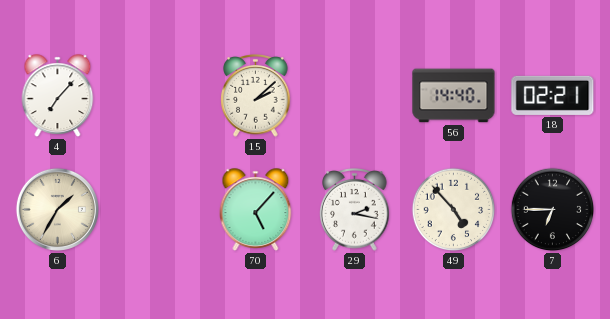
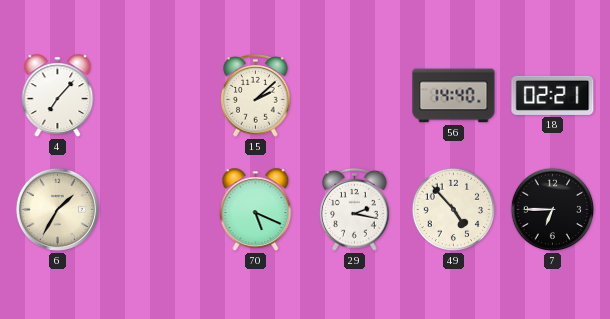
70: 5:07 -> 5:19
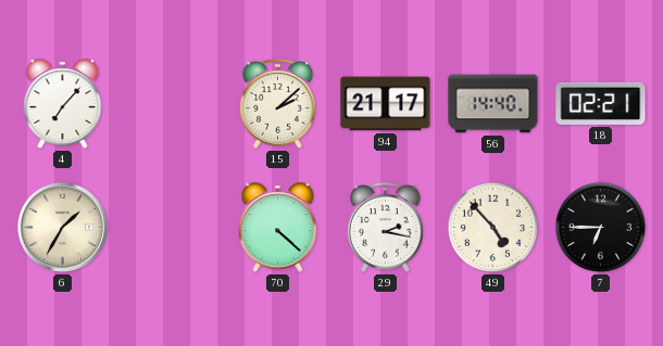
94: none -> 21:17
70: 5:19 -> 4:22
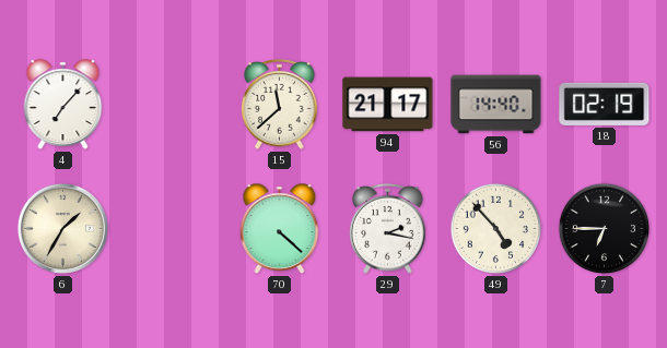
15: 2:08 -> 11:38
18: 02:21 -> 02:19
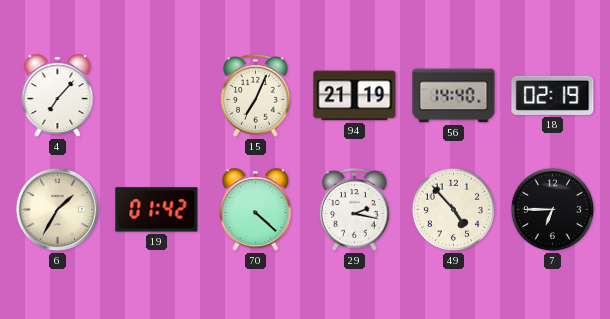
15: 11:38 -> 7:04
94: 21:17 -> 21:19
19: none -> 01:42
